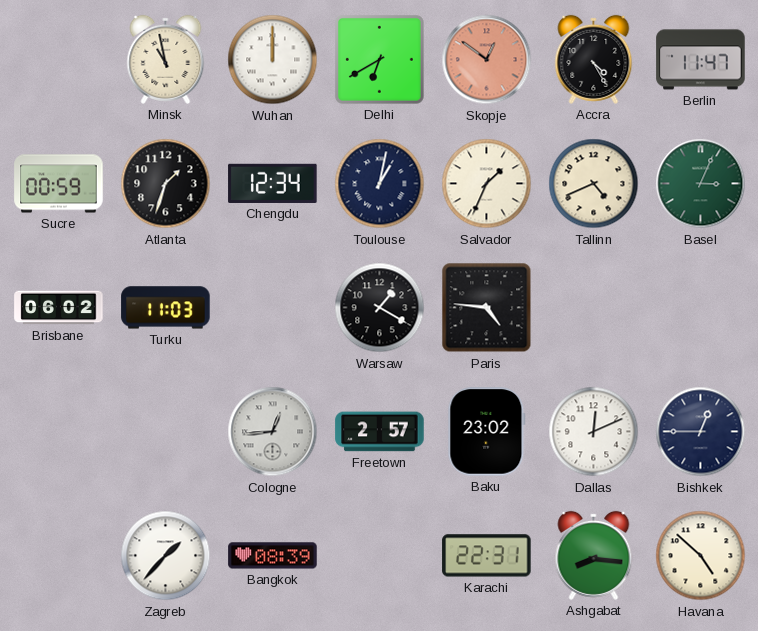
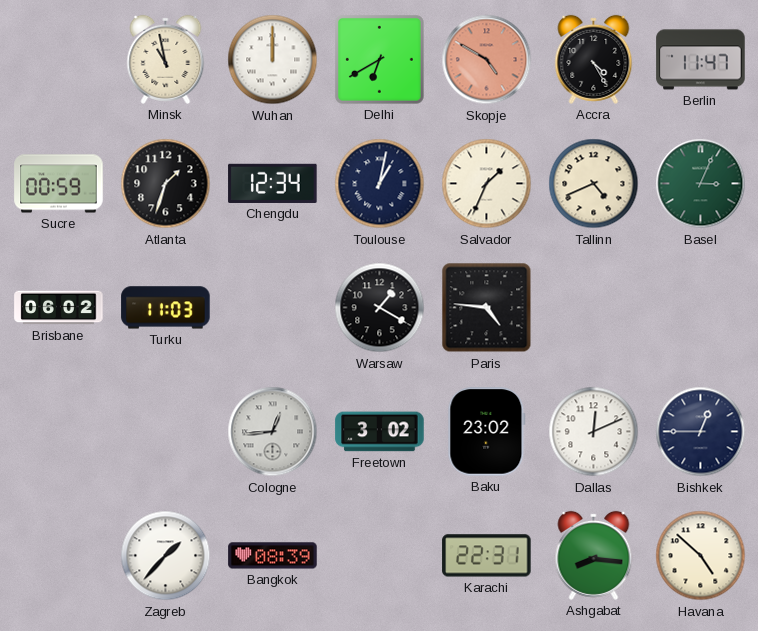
Skopje: 12:51 -> 4:50
Freetown: 2:57 -> 3:02
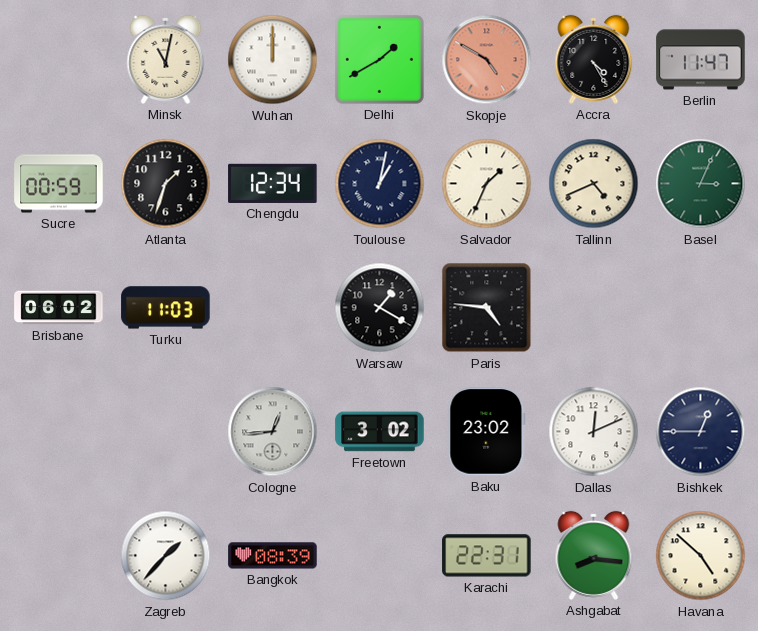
Minsk: 10:58 -> 11:02
Delhi: 6:40 -> 1:40
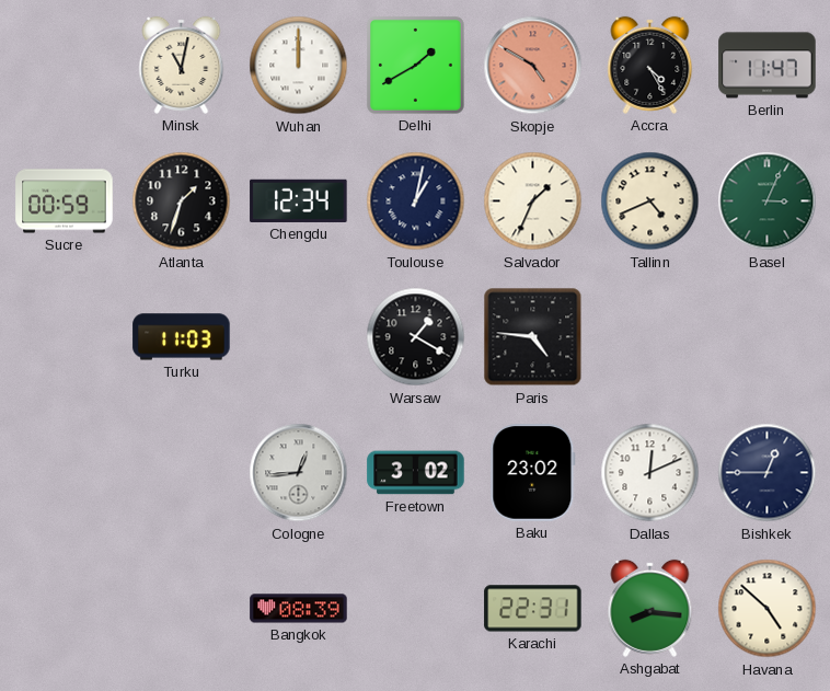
Brisbane: 06:02 -> none
Zagreb: 1:37 -> none
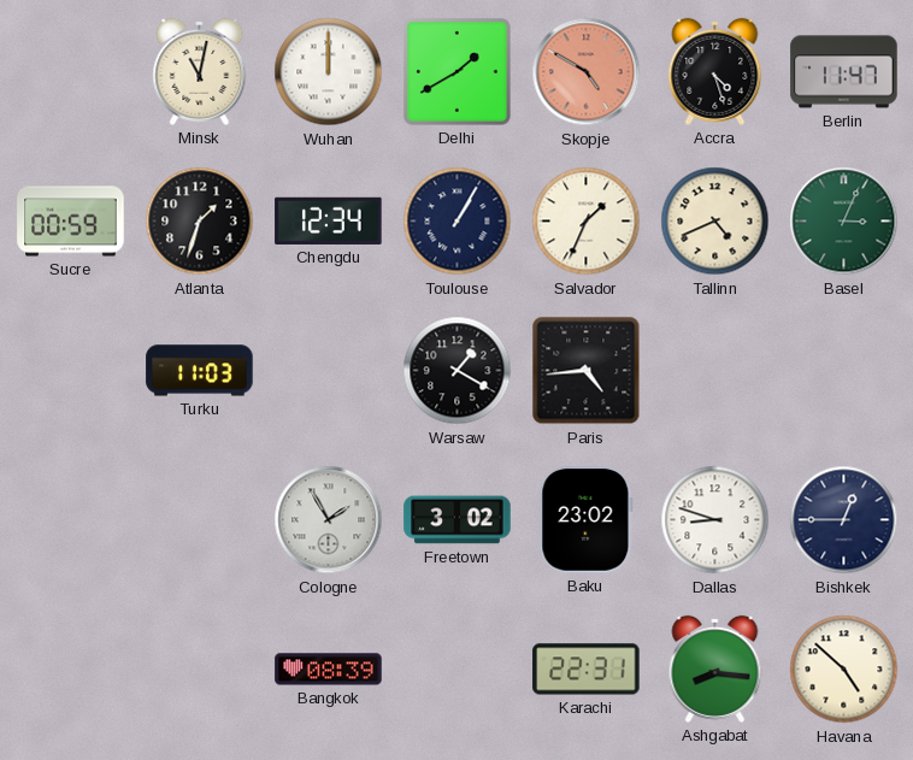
Accra: 4:25 -> 4:27
Toulouse: 1:02 -> 1:05
Paris: 4:46 -> 4:44
Cologne: 12:44 -> 1:55
Dallas: 12:11 -> 8:48
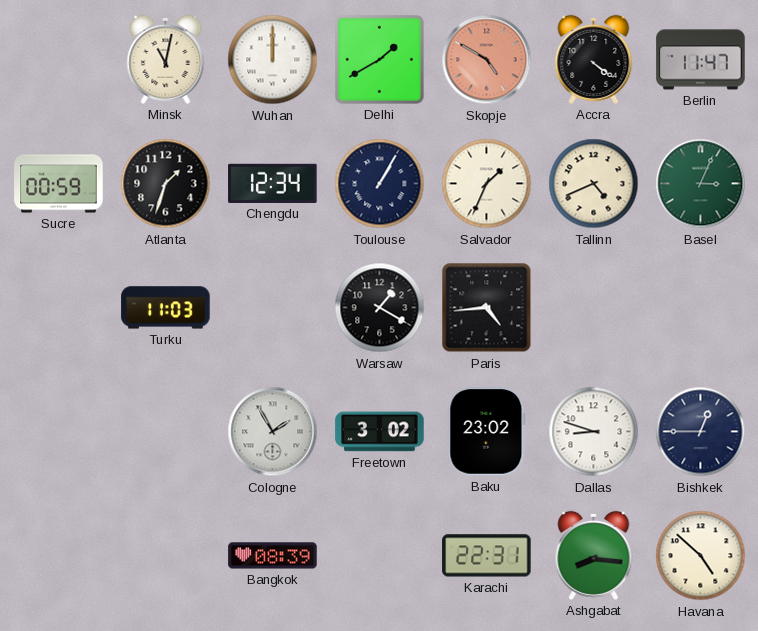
Accra: 4:27 -> 4:21
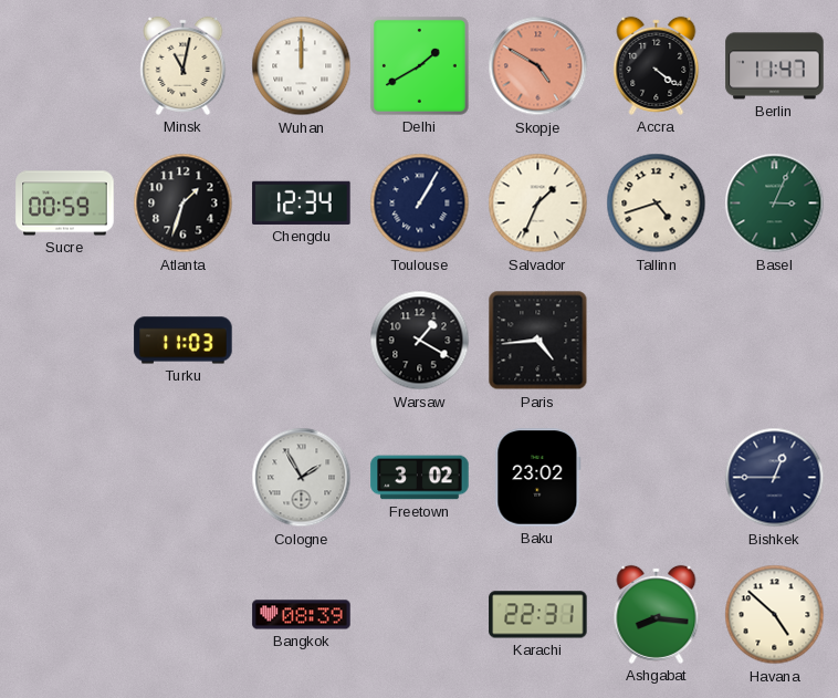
Tallinn: 4:41 -> 4:42
Dallas: 8:48 -> none
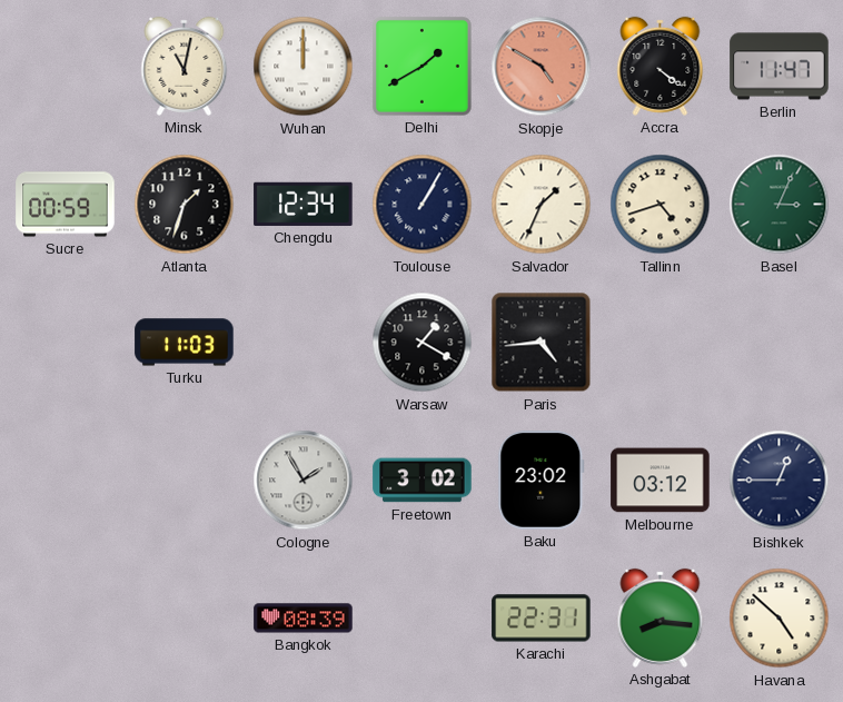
Melbourne: none -> 03:12
